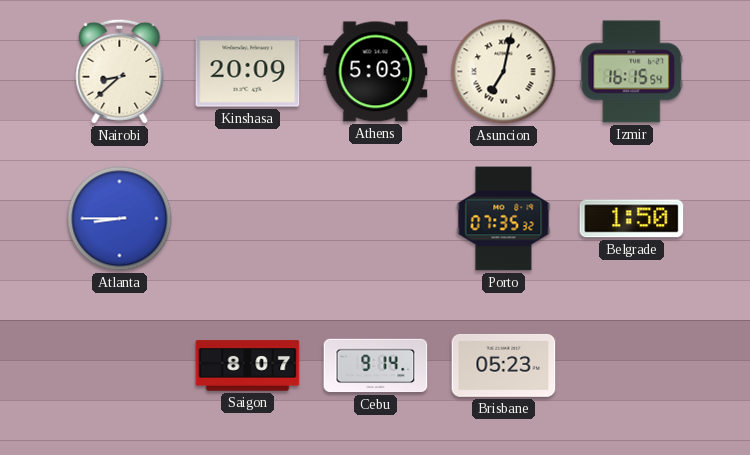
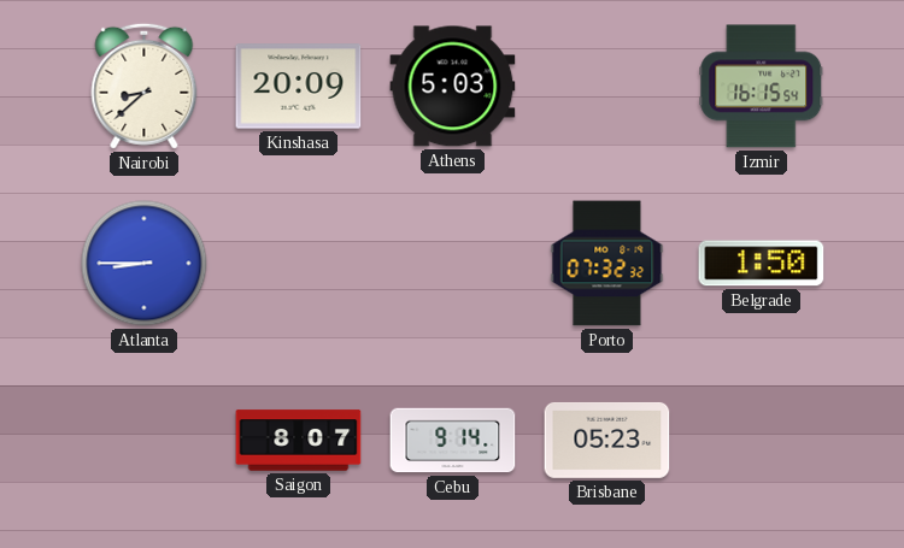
Asuncion: 7:02 -> none
Porto: 07:35 -> 07:32
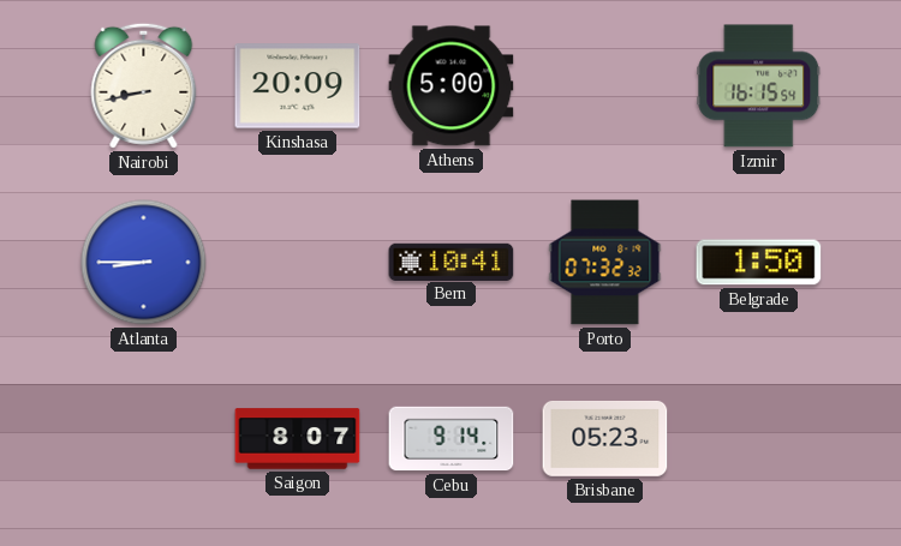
Nairobi: 8:38 -> 8:43
Athens: 5:03 -> 5:00
Bern: none -> 10:41
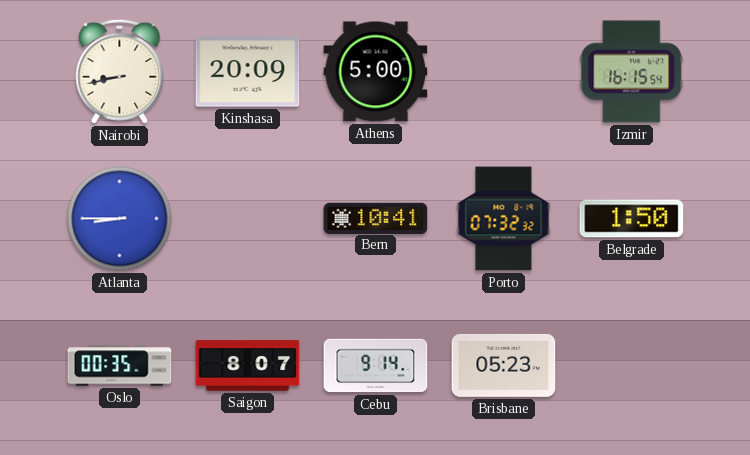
Oslo: none -> 00:35
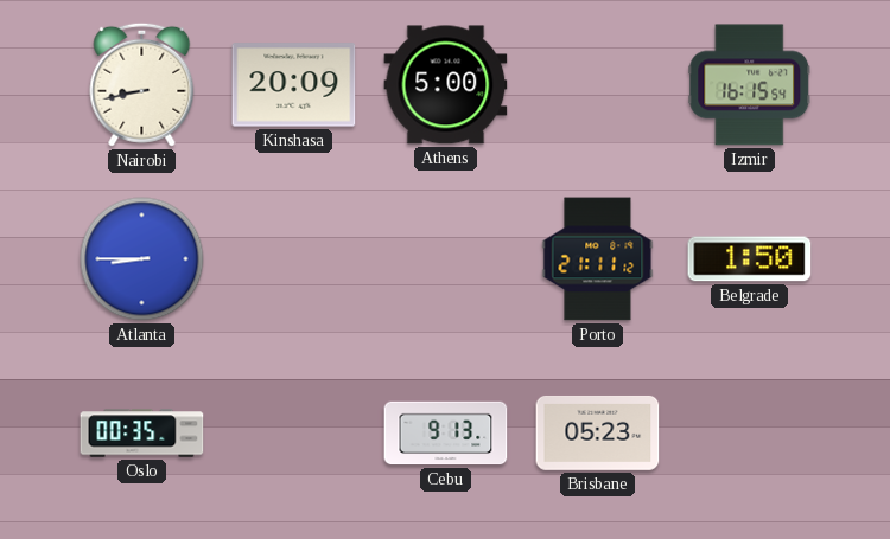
Bern: 10:41 -> none
Porto: 07:32 -> 21:11
Saigon: 8:07 -> none
Cebu: 9:14 -> 9:13
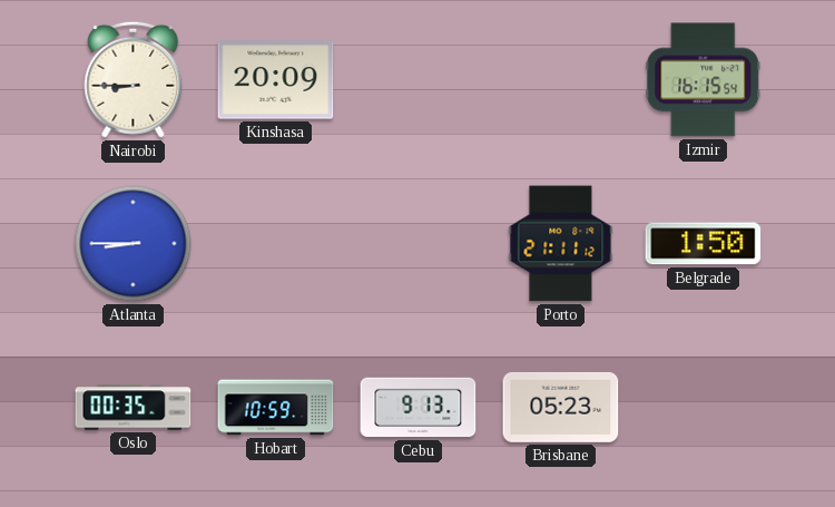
Nairobi: 8:43 -> 8:45
Athens: 5:00 -> none
Hobart: none -> 10:59
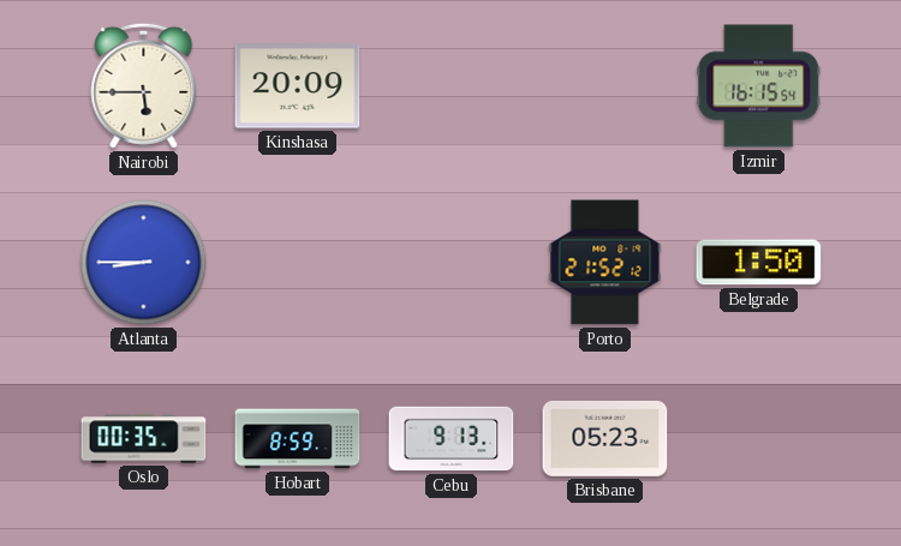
Nairobi: 8:45 -> 5:45
Porto: 21:11 -> 21:52
Hobart: 10:59 -> 8:59
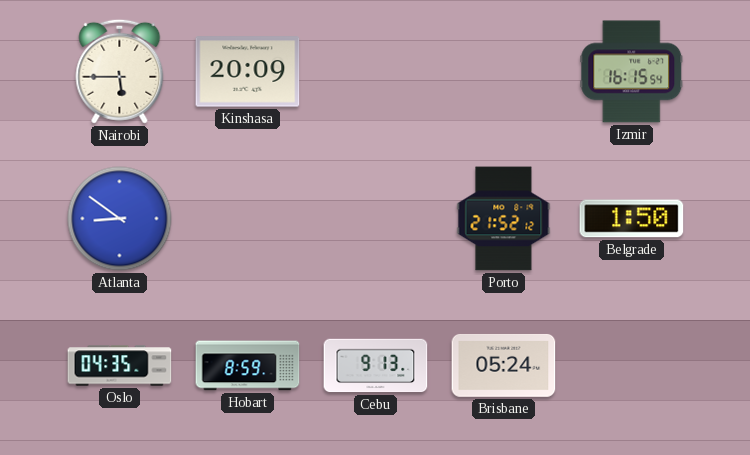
Atlanta: 8:45 -> 8:51
Oslo: 00:35 -> 04:35
Brisbane: 05:23 -> 05:24
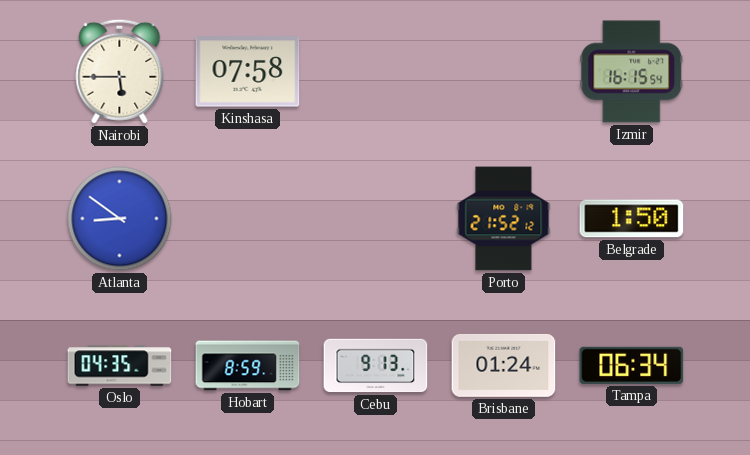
Kinshasa: 20:09 -> 07:58
Brisbane: 05:24 -> 01:24
Tampa: none -> 06:34
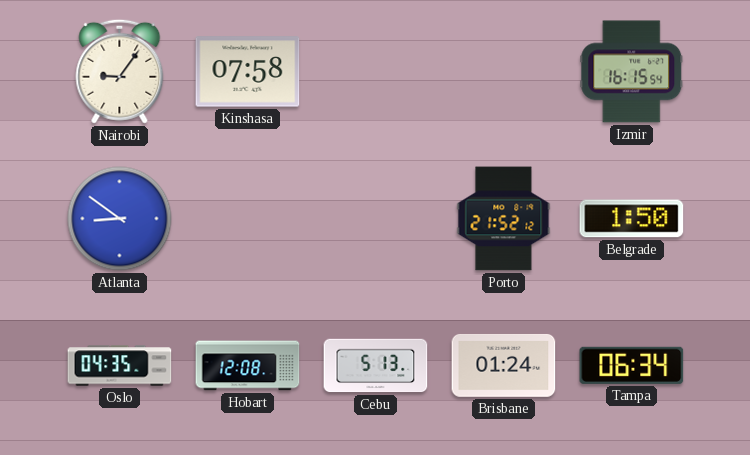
Nairobi: 5:45 -> 9:06
Hobart: 8:59 -> 12:08
Cebu: 9:13 -> 5:13
